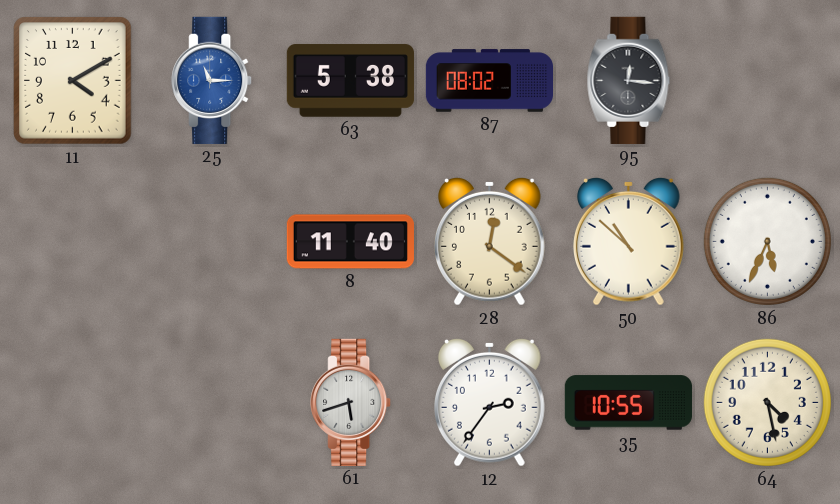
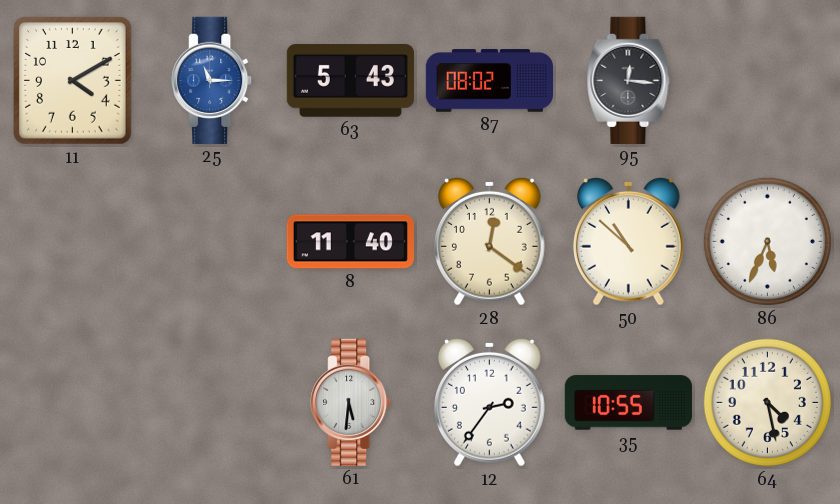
63: 5:38 -> 5:43
61: 5:42 -> 5:31
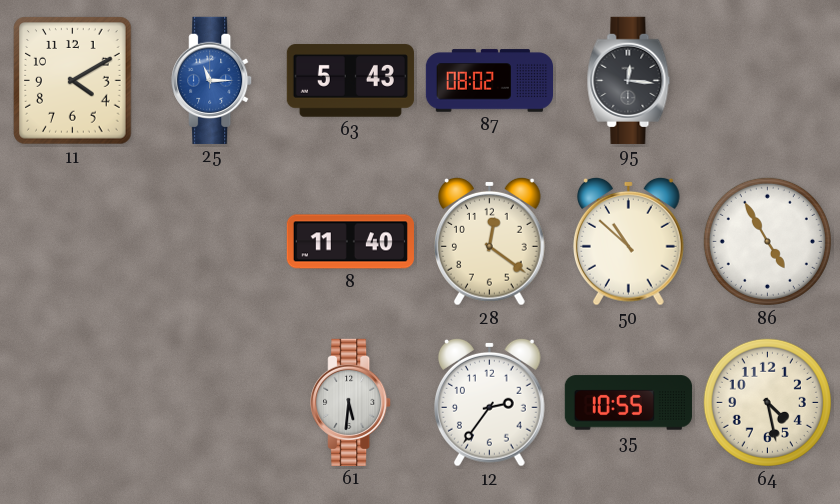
86: 5:34 -> 4:55
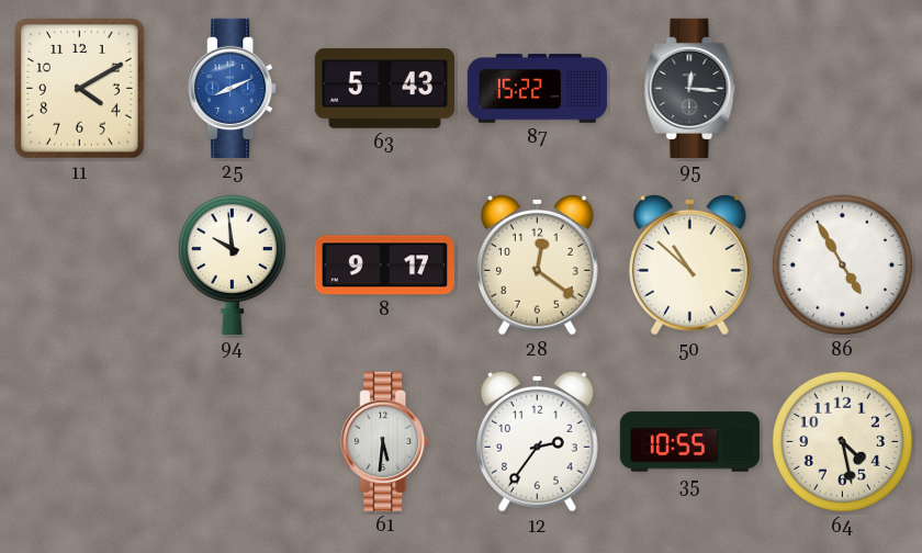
25: 11:15 -> 8:11
87: 08:02 -> 15:22
94: none -> 9:59
8: 11:40 -> 9:17
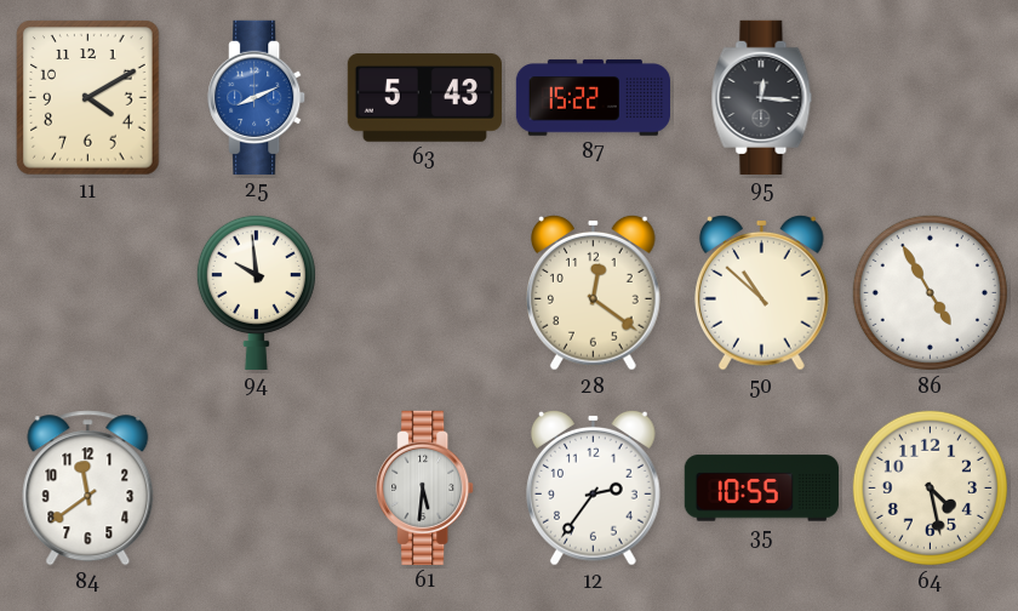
8: 9:17 -> none
84: none -> 11:39
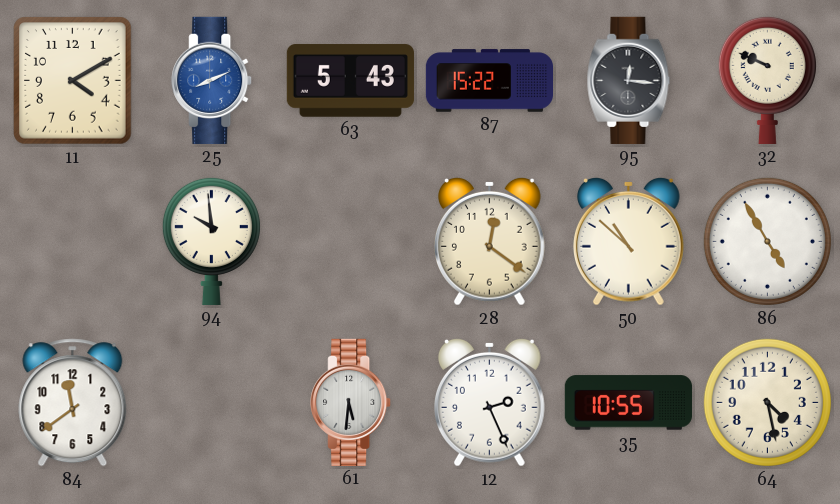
32: none -> 9:49
12: 2:36 -> 2:26
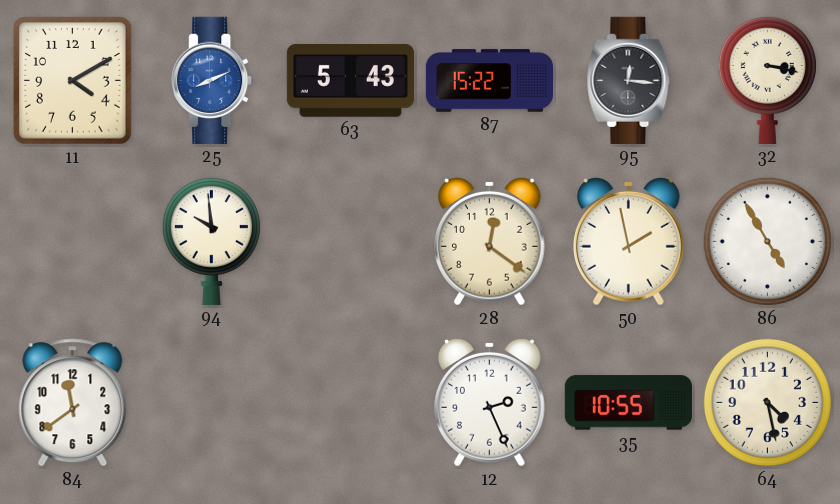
32: 9:49 -> 3:17
50: 10:52 -> 1:58
61: 5:31 -> none
